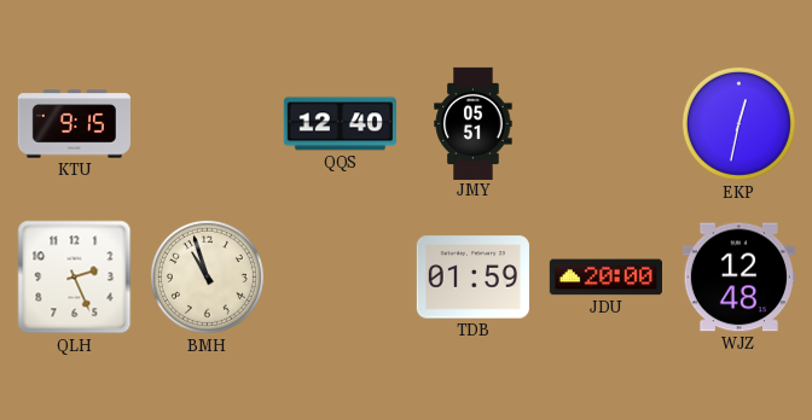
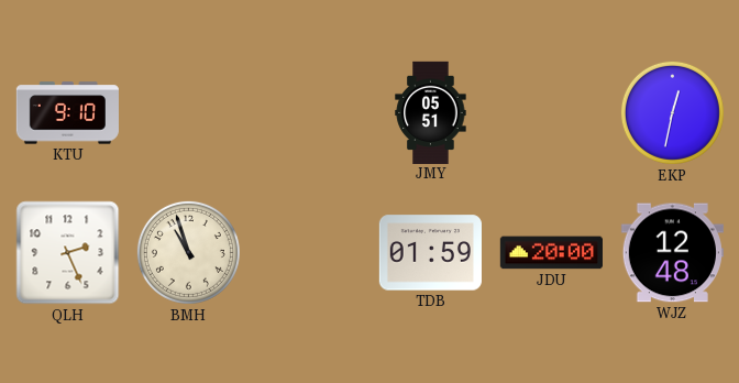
KTU: 9:15 -> 9:10
QQS: 12:40 -> none
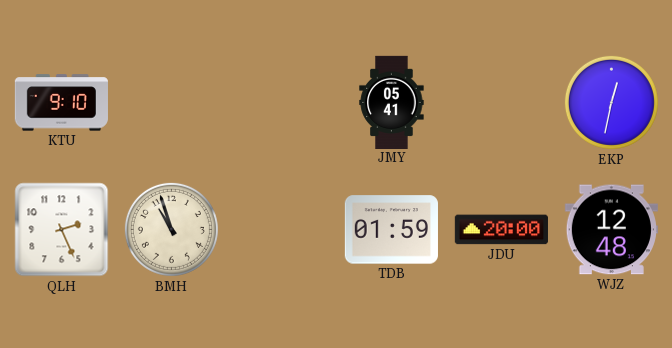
JMY: 05:51 -> 05:41
